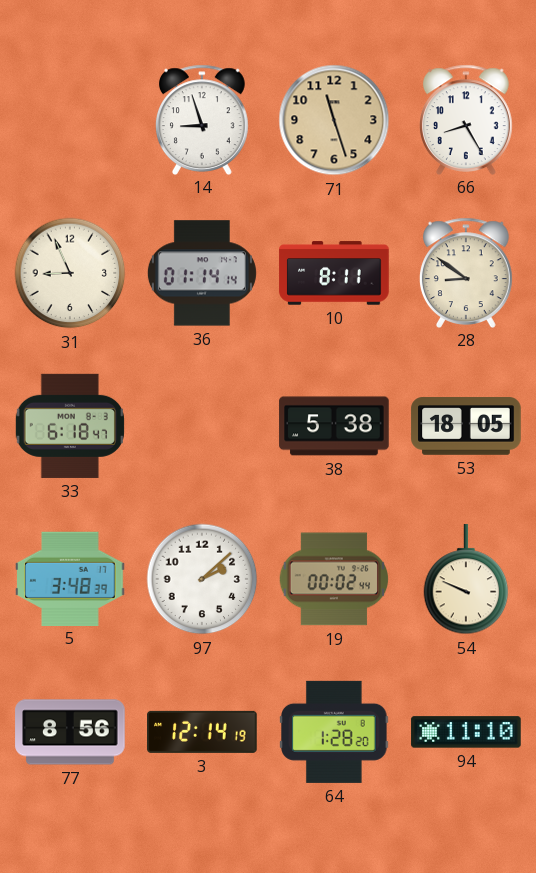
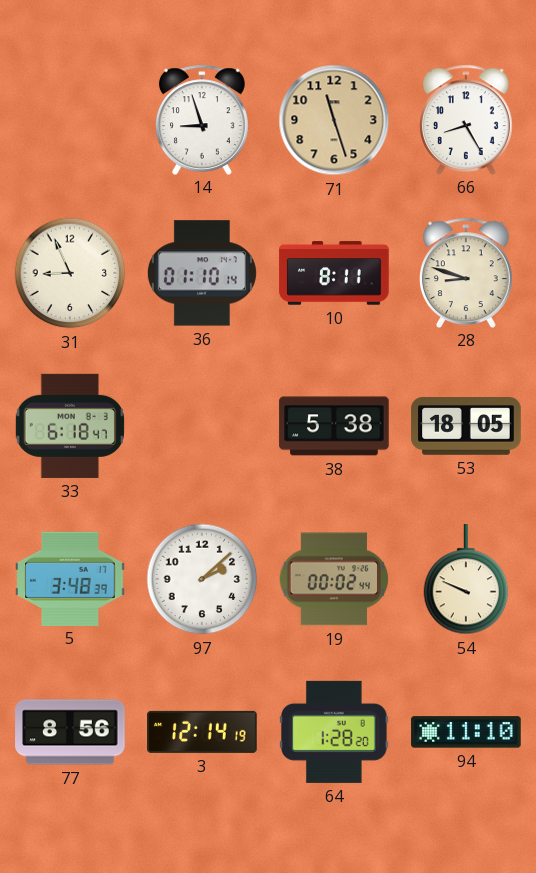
36: 01:14 -> 01:10
28: 8:51 -> 8:48
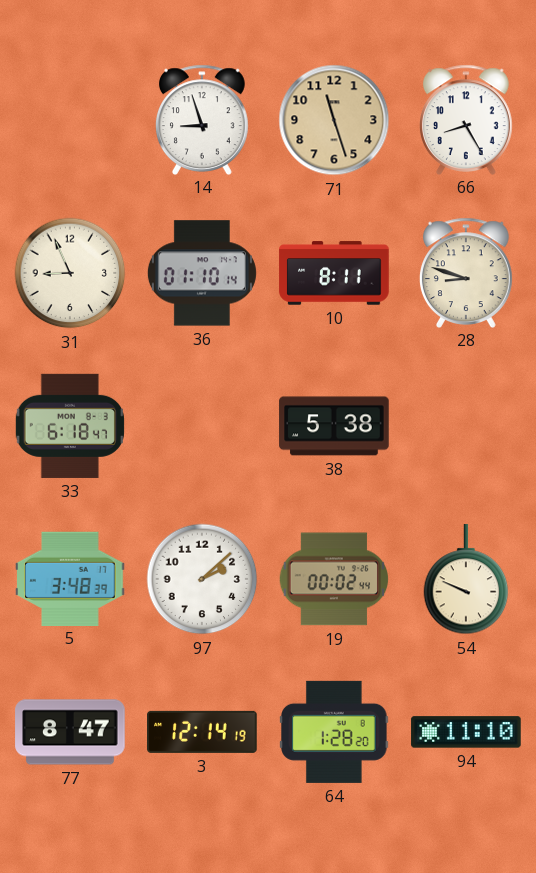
53: 18:05 -> none
77: 8:56 -> 8:47
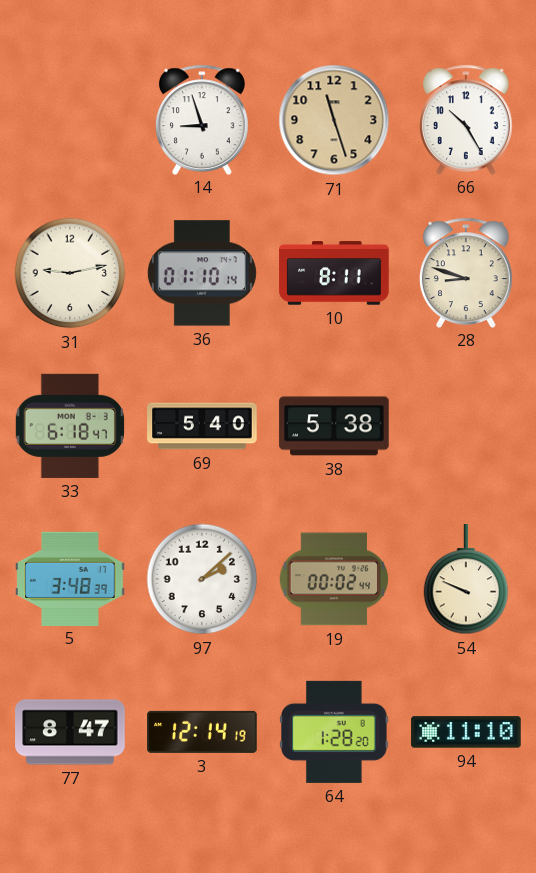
66: 8:25 -> 10:25
31: 8:56 -> 9:13
69: none -> 5:40
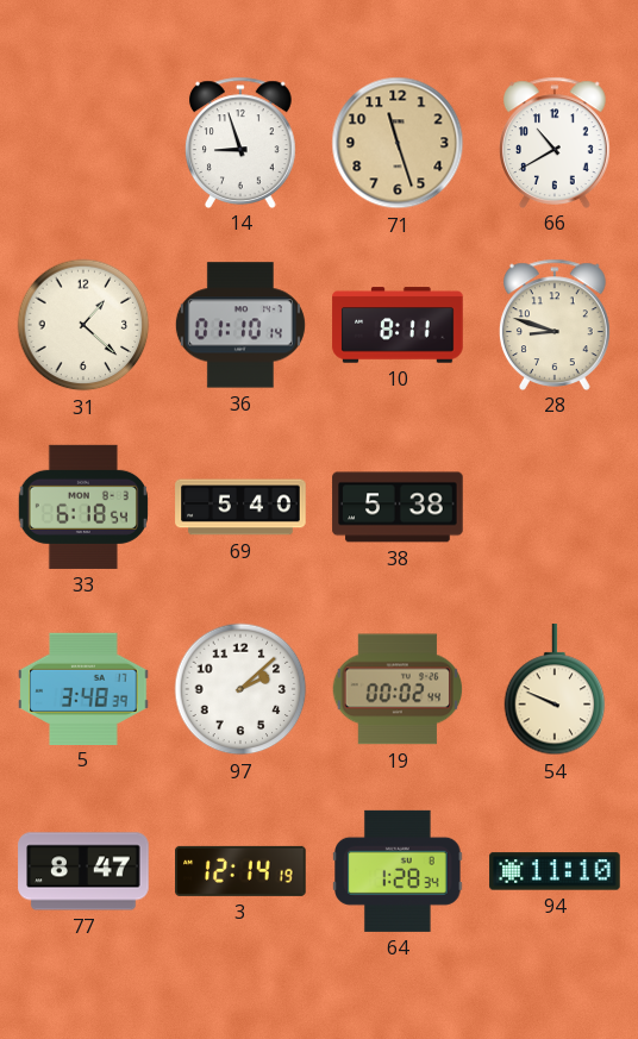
66: 10:25 -> 10:40
31: 9:13 -> 1:22
33: 6:18:47 -> 6:18:54
64: 1:28:20 -> 1:28:34
